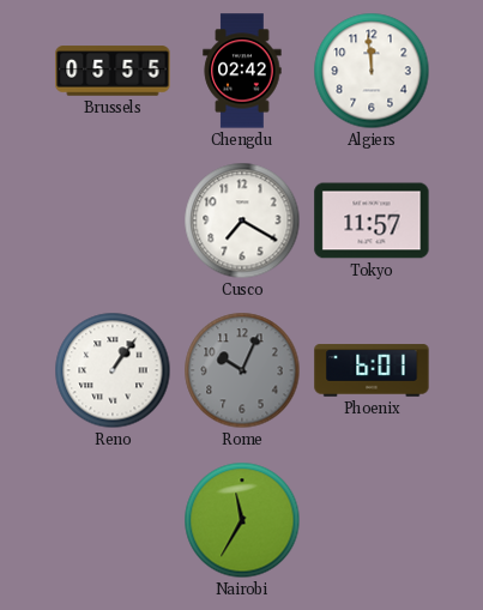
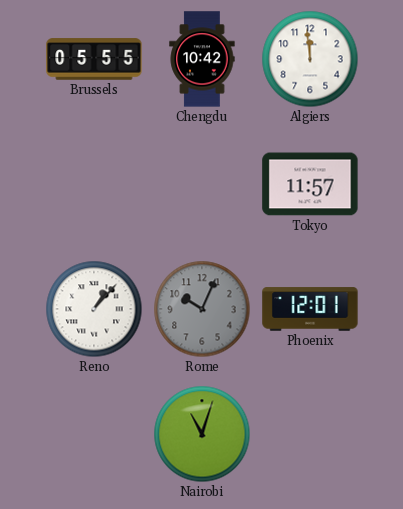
Chengdu: 02:42 -> 10:42
Cusco: 7:20 -> none
Reno: 1:06 -> 1:07
Phoenix: 6:01 -> 12:01
Nairobi: 11:35 -> 11:03
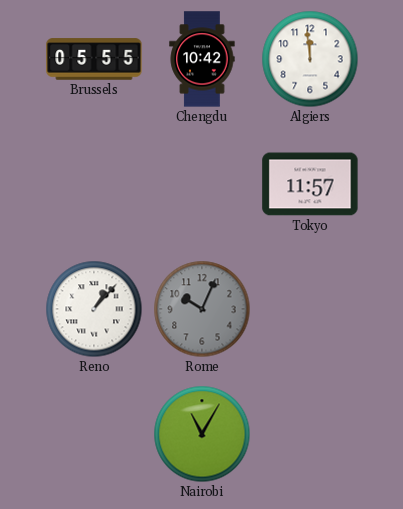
Phoenix: 12:01 -> none
Nairobi: 11:03 -> 11:05
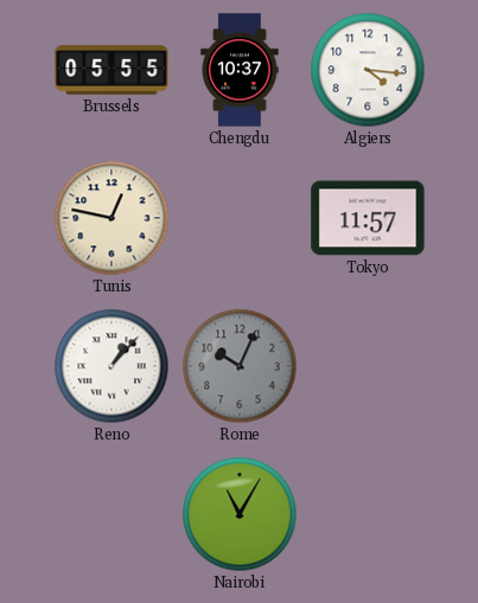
Chengdu: 10:42 -> 10:37
Algiers: 11:59 -> 4:16
Tunis: none -> 12:47
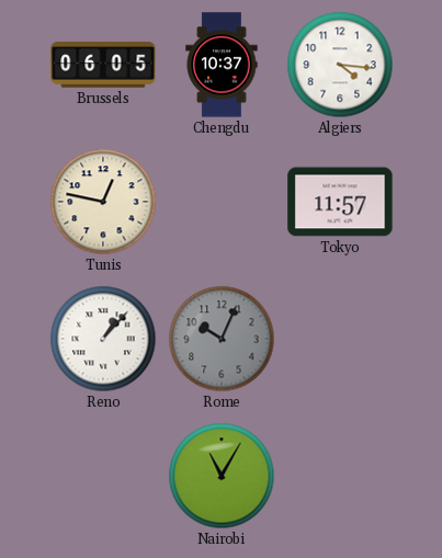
Brussels: 05:55 -> 06:05
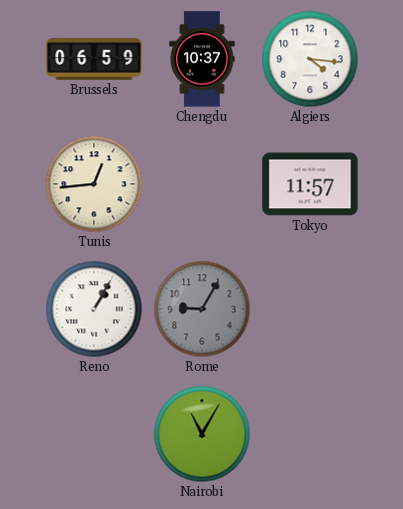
Brussels: 06:05 -> 06:59
Tunis: 12:47 -> 12:44
Reno: 1:07 -> 1:05
Rome: 10:04 -> 9:05
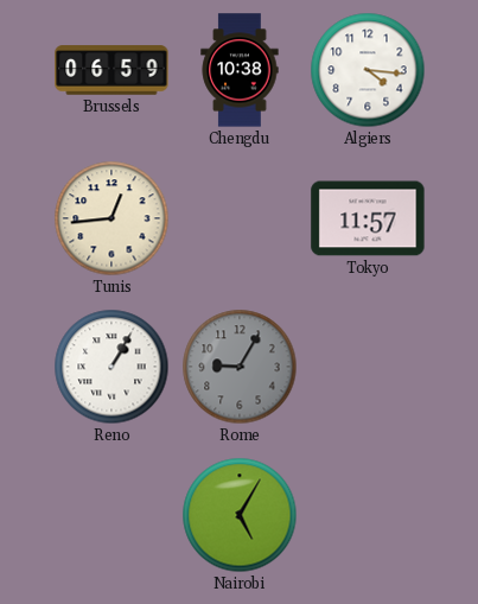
Chengdu: 10:37 -> 10:38
Nairobi: 11:05 -> 5:05
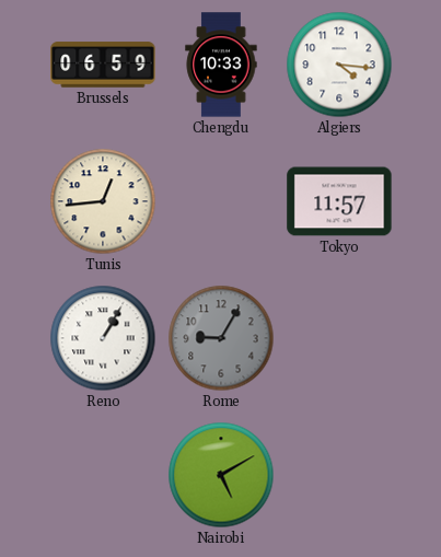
Chengdu: 10:38 -> 10:33
Nairobi: 5:05 -> 5:10
